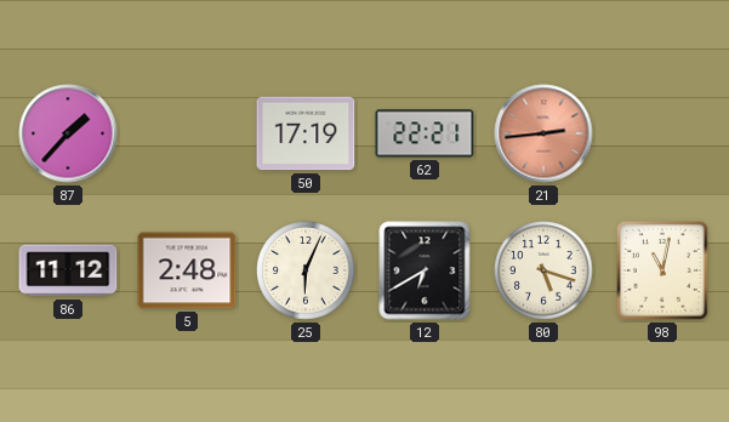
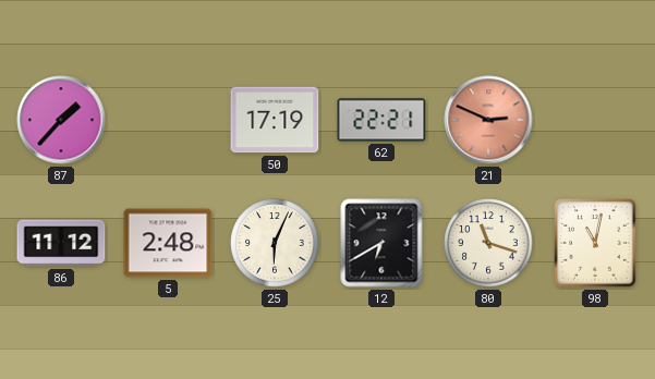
21: 2:44 -> 2:49
80: 5:18 -> 11:18
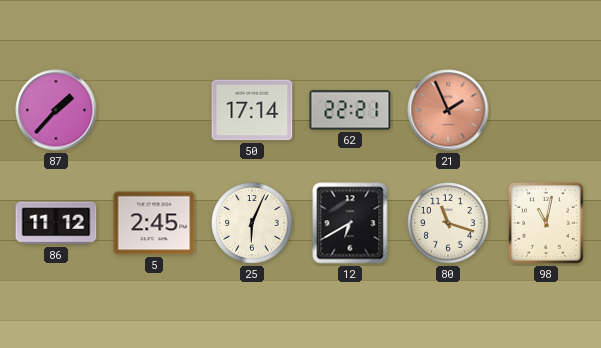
50: 17:19 -> 17:14
21: 2:49 -> 1:56
5: 2:48 -> 2:45
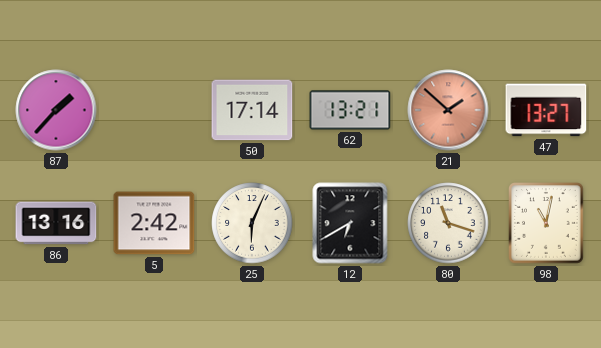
62: 22:21 -> 13:21
21: 1:56 -> 1:52
47: none -> 13:27
86: 11:12 -> 13:16
5: 2:45 -> 2:42
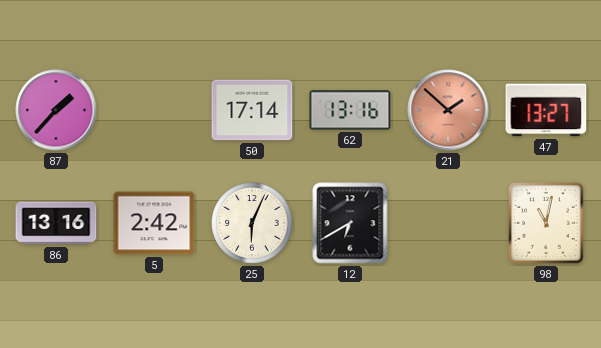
62: 13:21 -> 13:16
80: 11:18 -> none
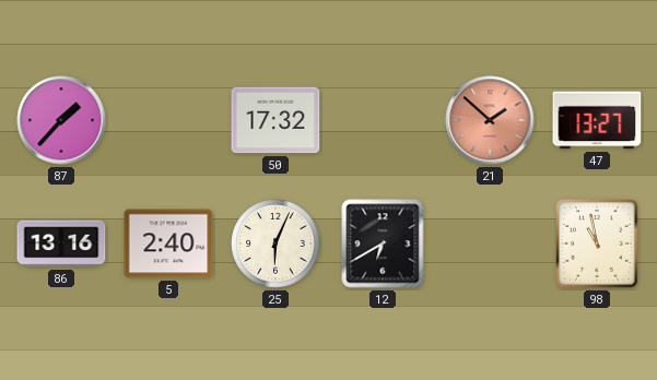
50: 17:14 -> 17:32
62: 13:16 -> none
5: 2:42 -> 2:40
98: 11:02 -> 10:58
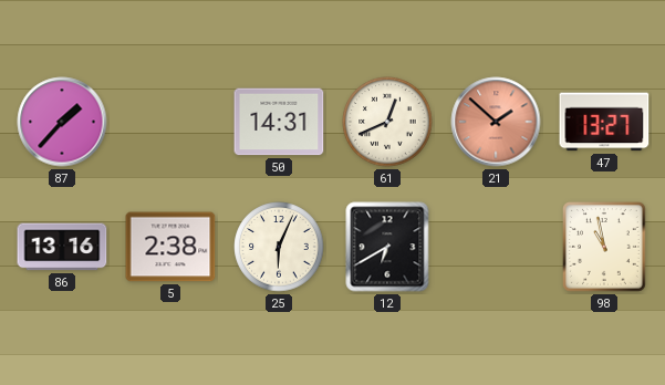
50: 17:32 -> 14:31
61: none -> 12:41
5: 2:40 -> 2:38
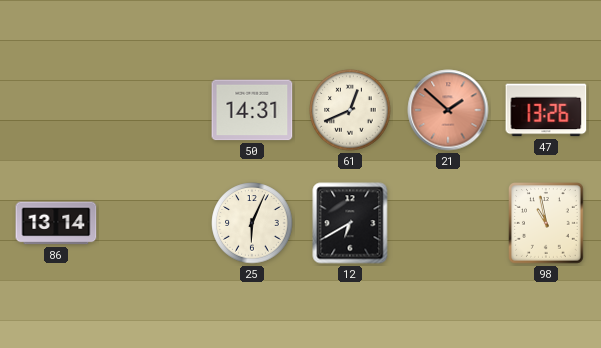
87: 1:37 -> none
47: 13:27 -> 13:26
86: 13:16 -> 13:14
5: 2:38 -> none
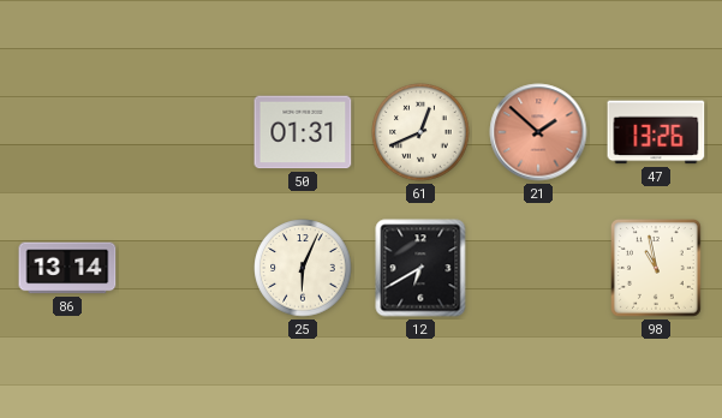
50: 14:31 -> 01:31
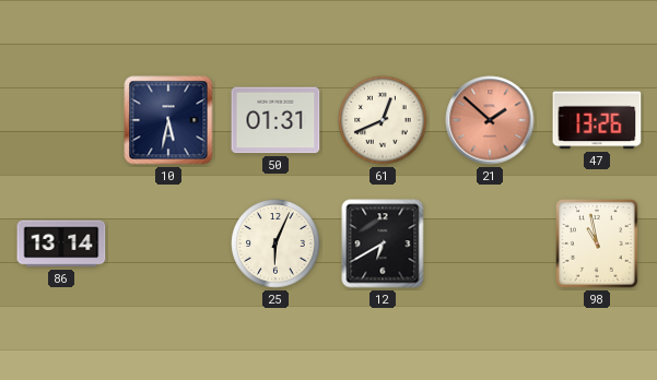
10: none -> 5:32
